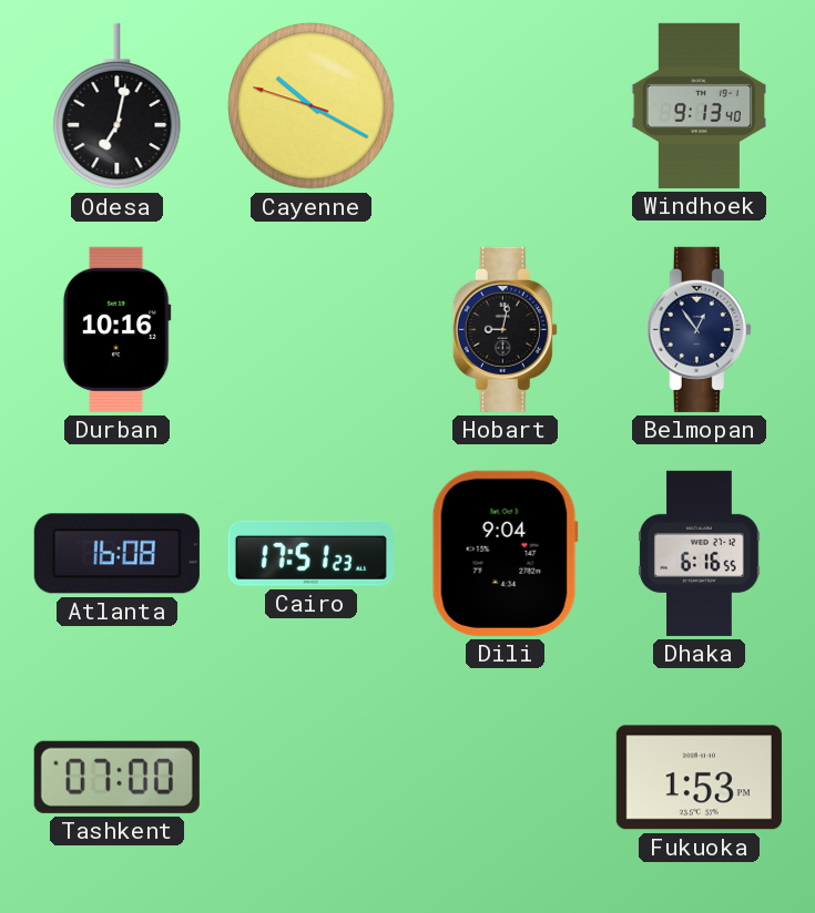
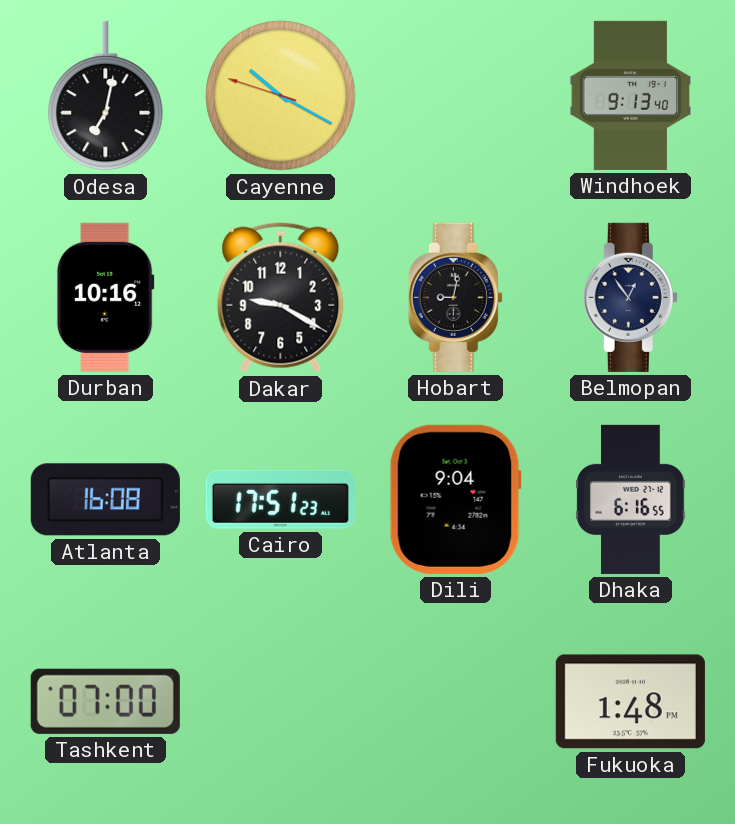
Dakar: none -> 9:20
Fukuoka: 1:53 -> 1:48
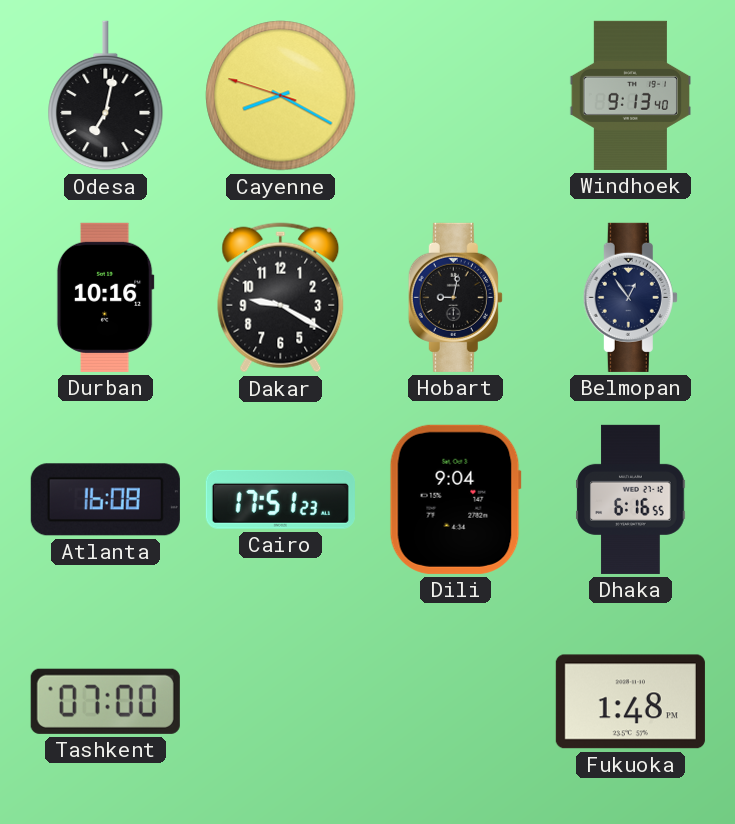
Cayenne: 10:19 -> 8:19
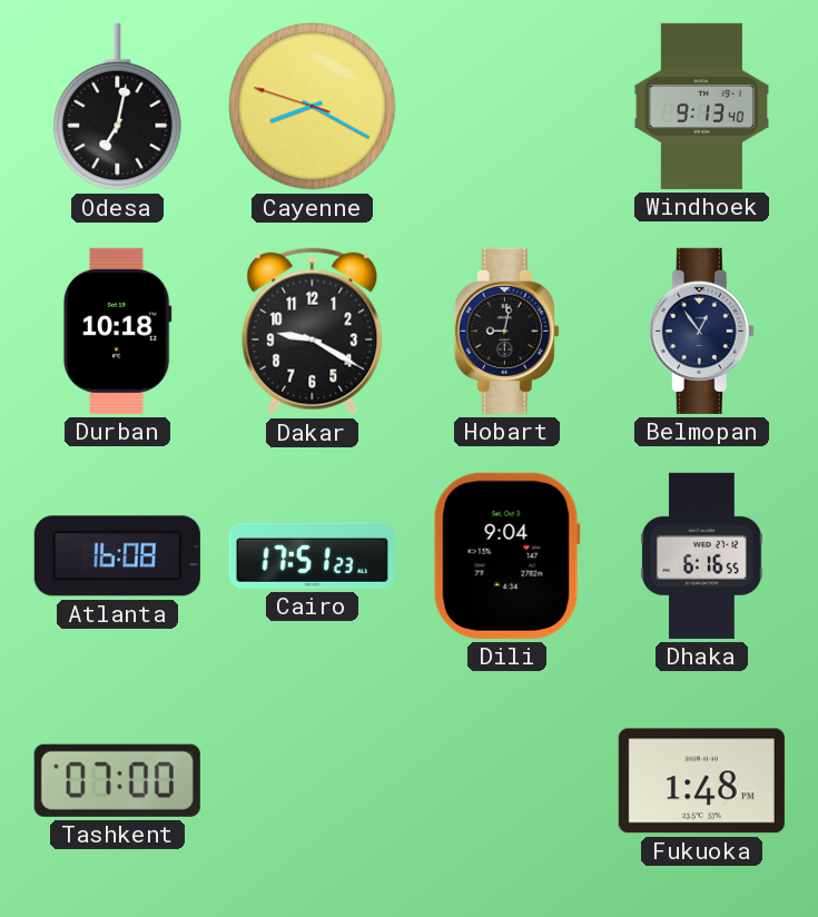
Durban: 10:16 -> 10:18
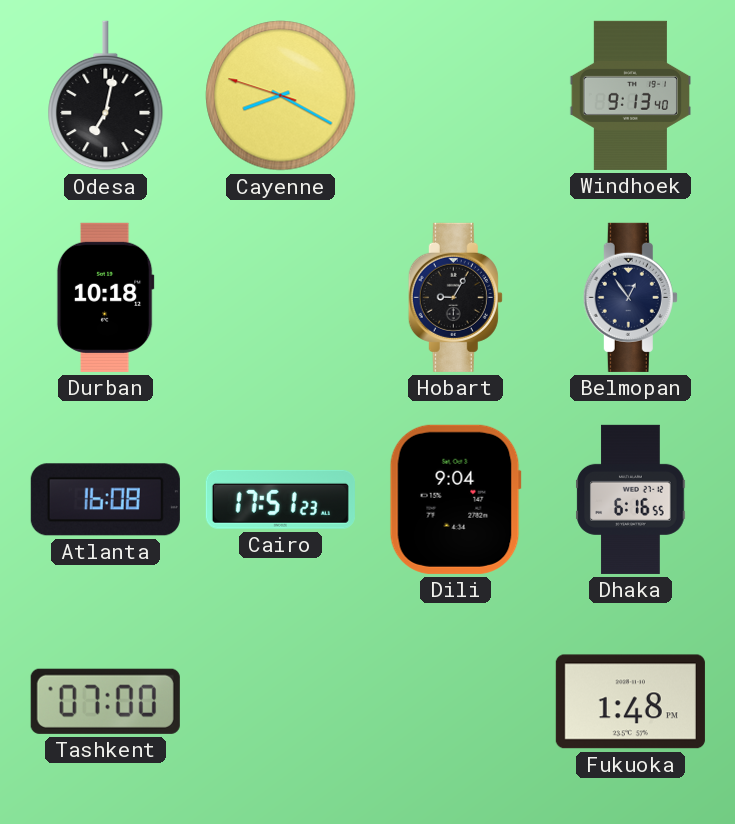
Dakar: 9:20 -> none
Hobart: 9:02 -> 9:05
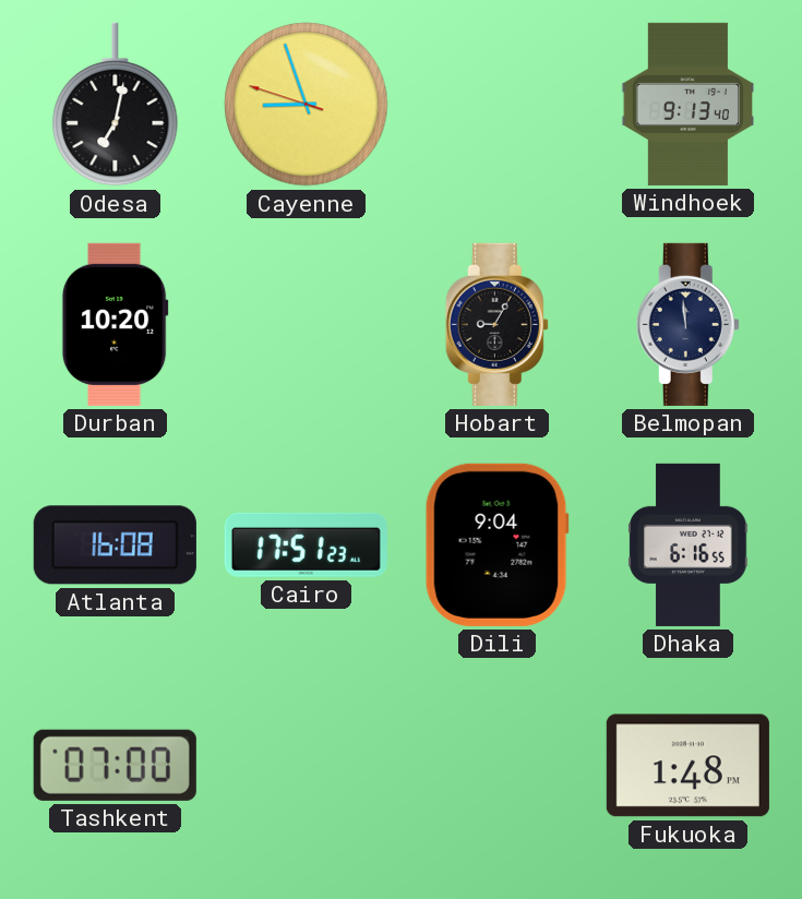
Cayenne: 8:19 -> 8:56
Durban: 10:18 -> 10:20
Belmopan: 12:54 -> 11:59
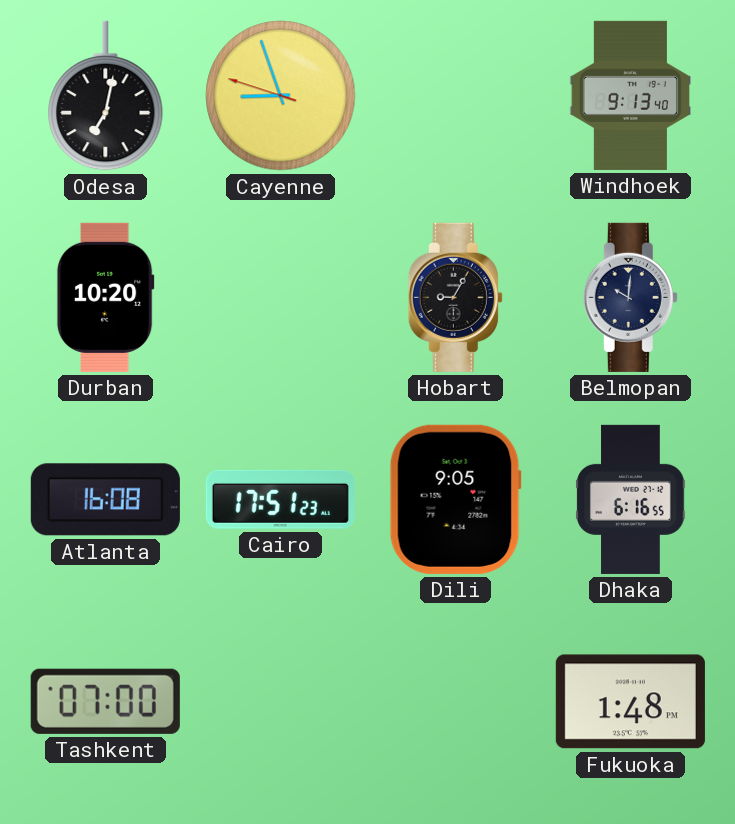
Belmopan: 11:59 -> 10:01
Dili: 9:04 -> 9:05
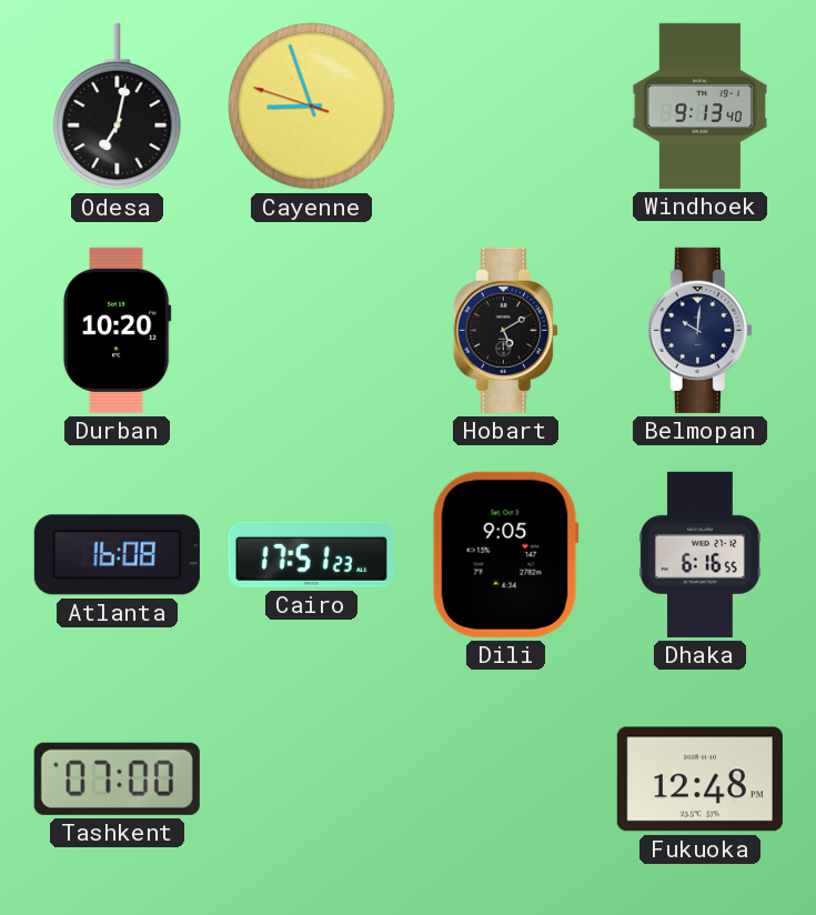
Hobart: 9:05 -> 5:10
Fukuoka: 1:48 -> 12:48
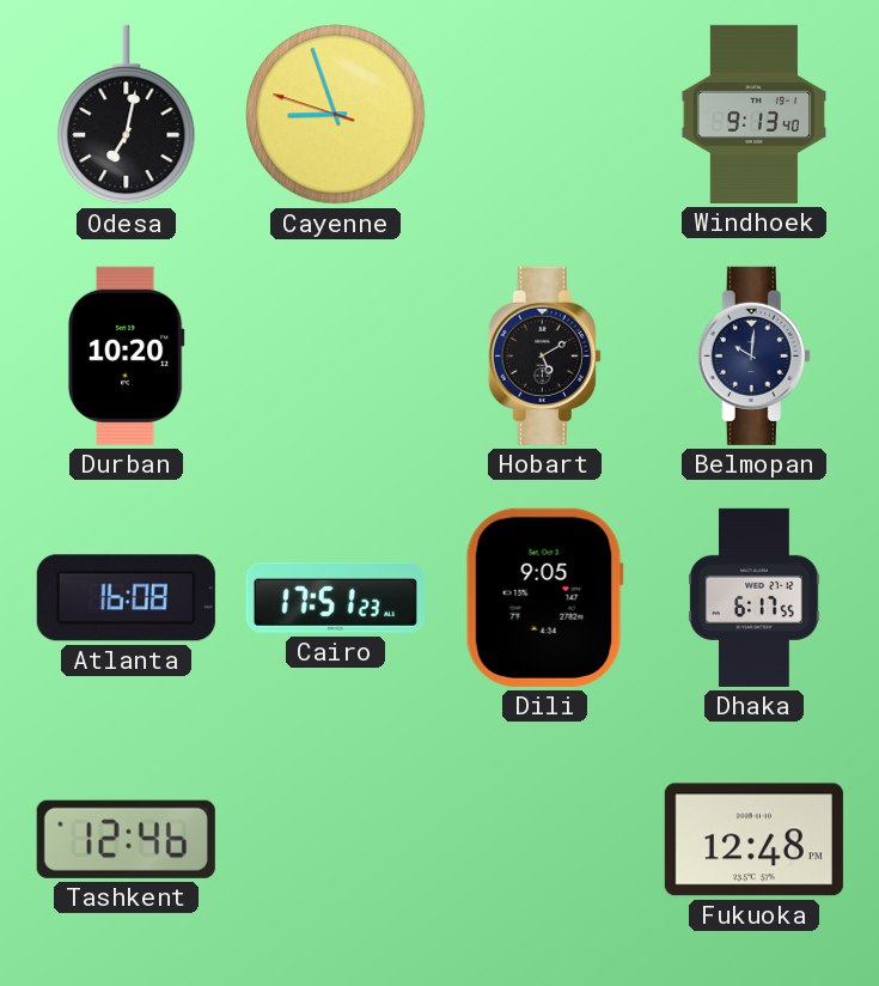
Dhaka: 6:16 -> 6:17
Tashkent: 07:00 -> 12:46
